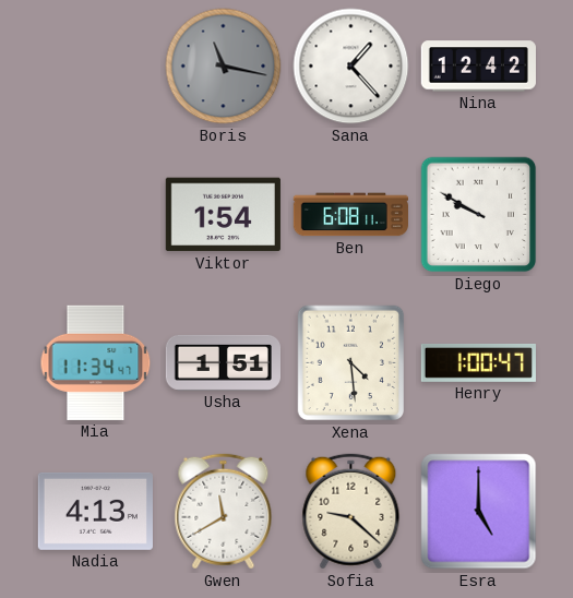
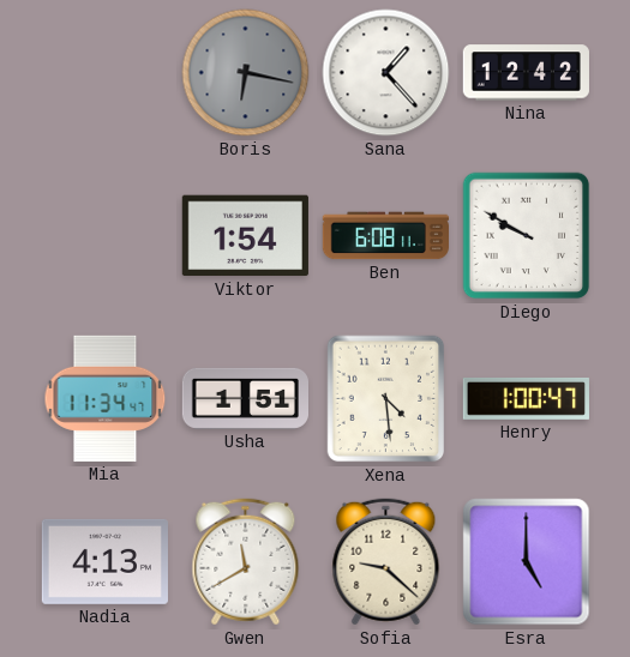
Boris: 11:17 -> 6:17
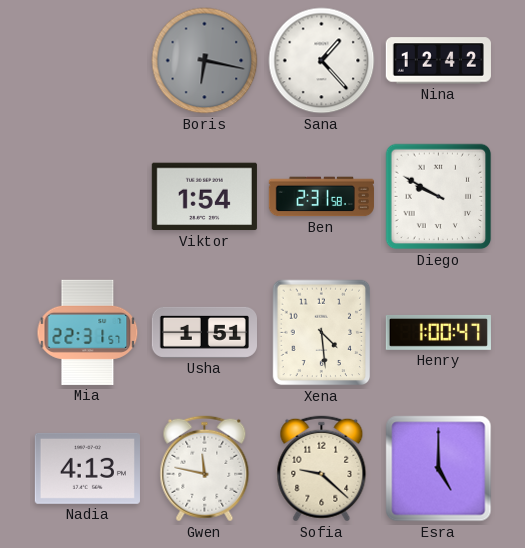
Ben: 6:08 -> 2:31
Mia: 11:34 -> 22:31
Gwen: 11:40 -> 11:47
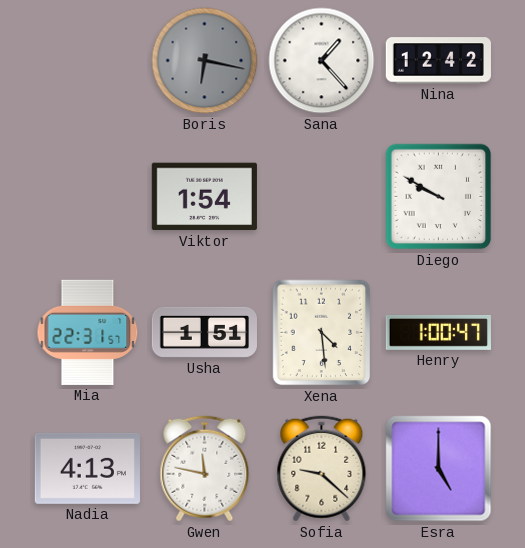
Ben: 2:31 -> none
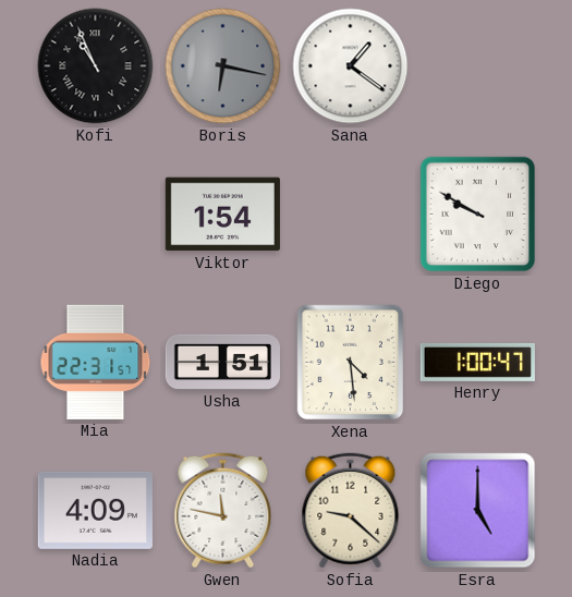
Kofi: none -> 10:56
Sana: 1:23 -> 1:21
Nina: 12:42 -> none
Nadia: 4:13 -> 4:09
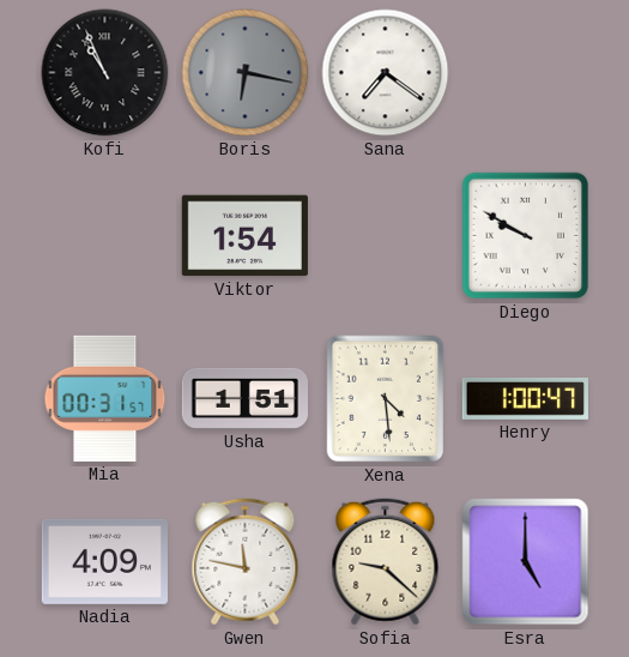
Sana: 1:21 -> 7:21
Mia: 22:31 -> 00:31
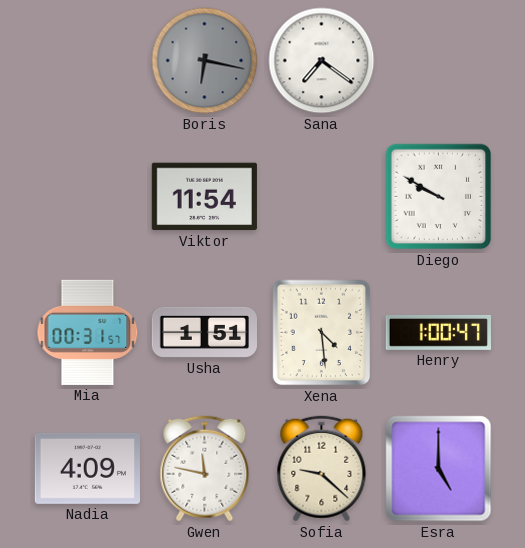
Kofi: 10:56 -> none
Viktor: 1:54 -> 11:54
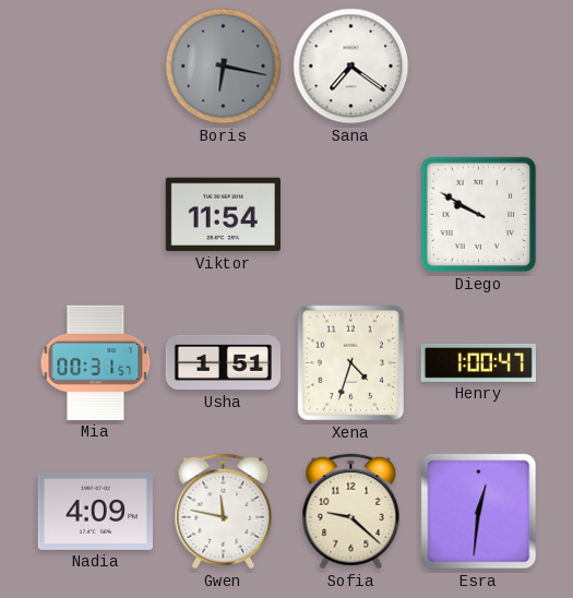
Xena: 4:29 -> 4:33
Esra: 5:00 -> 12:31
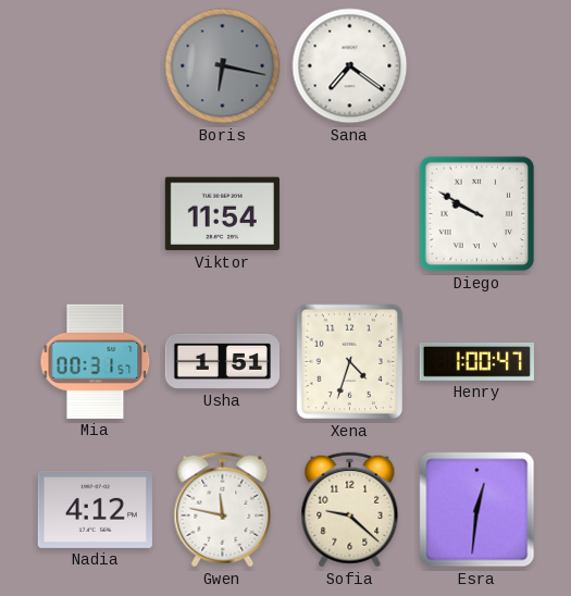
Nadia: 4:09 -> 4:12
